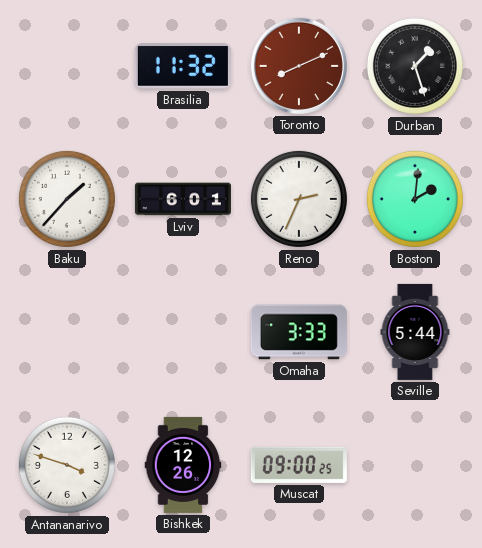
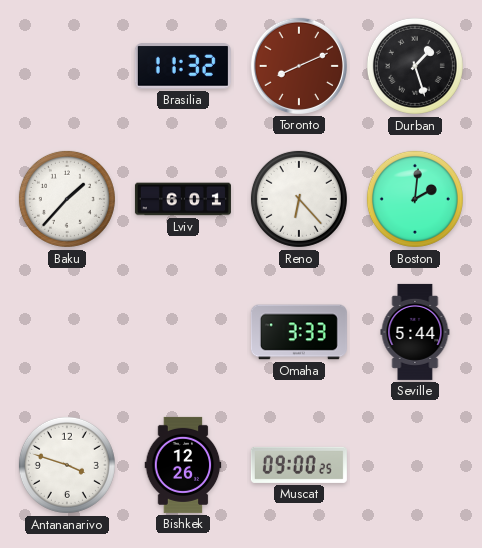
Reno: 2:34 -> 6:23
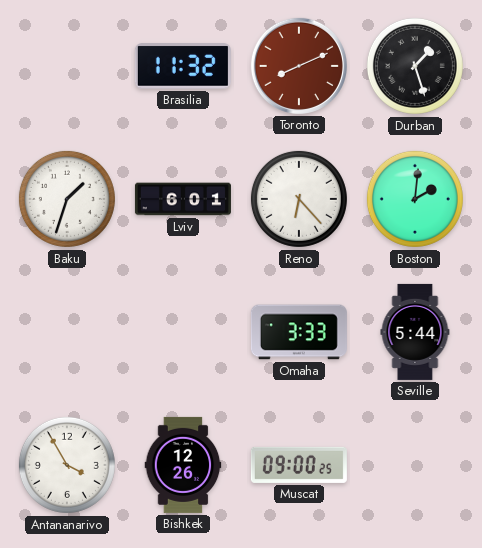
Baku: 1:37 -> 1:33
Antananarivo: 3:48 -> 3:55
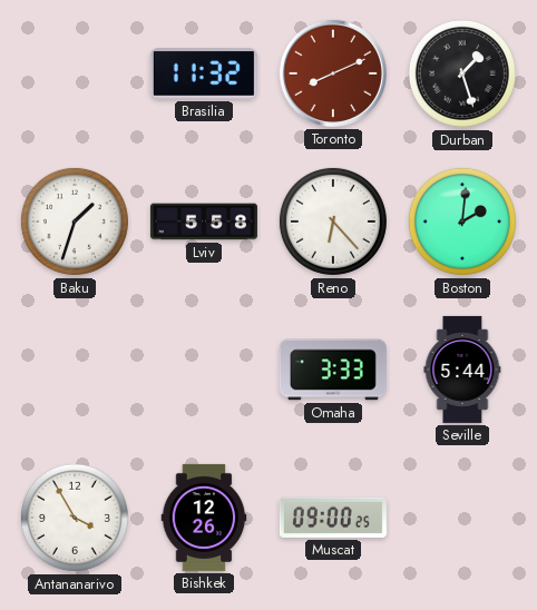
Lviv: 6:01 -> 5:58
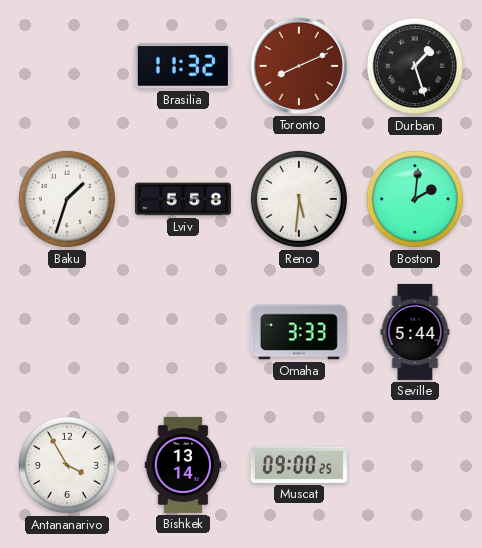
Reno: 6:23 -> 5:31
Bishkek: 12:26 -> 13:14
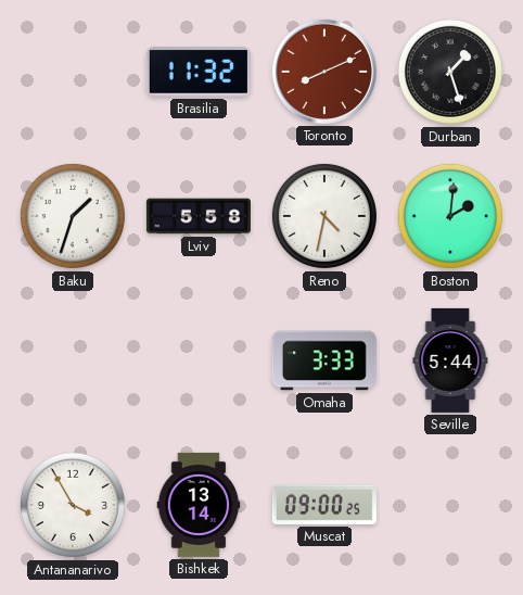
Reno: 5:31 -> 4:32
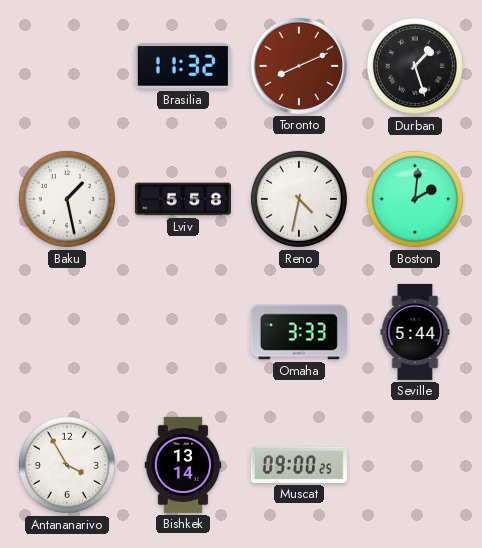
Baku: 1:33 -> 1:28
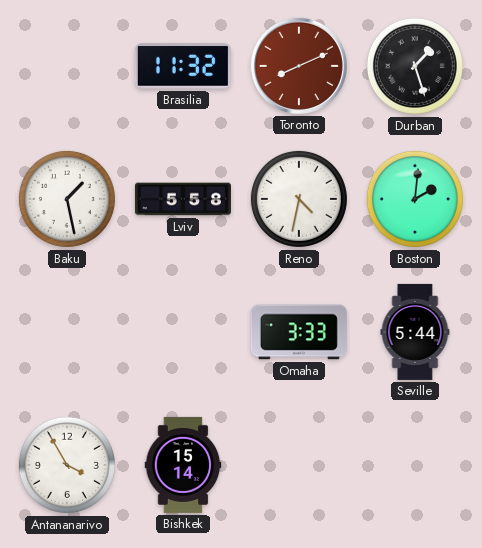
Bishkek: 13:14 -> 15:14
Muscat: 09:00 -> none
